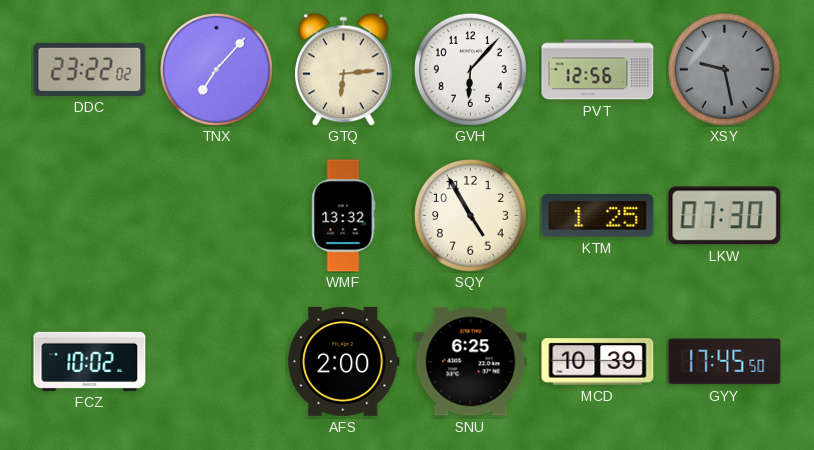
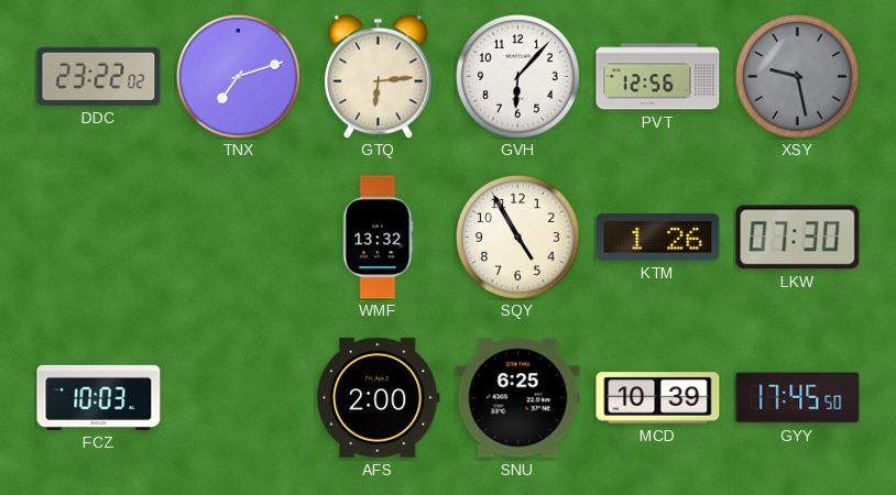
TNX: 7:07 -> 7:12
KTM: 1:25 -> 1:26
FCZ: 10:02 -> 10:03
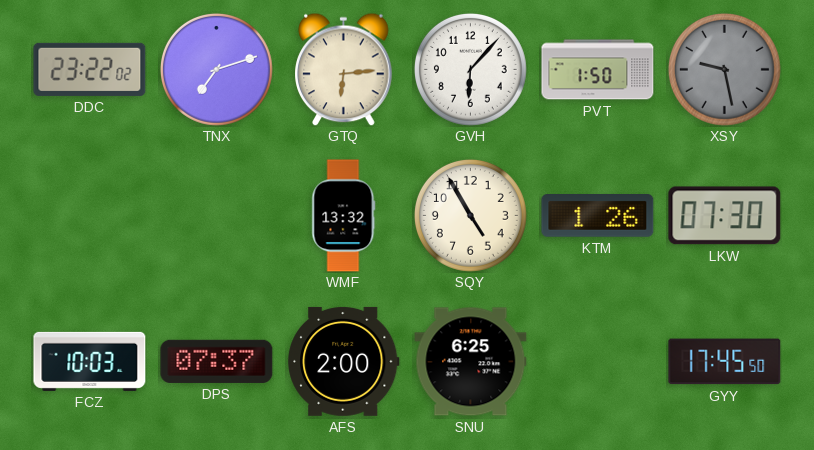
PVT: 12:56 -> 1:50
DPS: none -> 07:37
MCD: 10:39 -> none
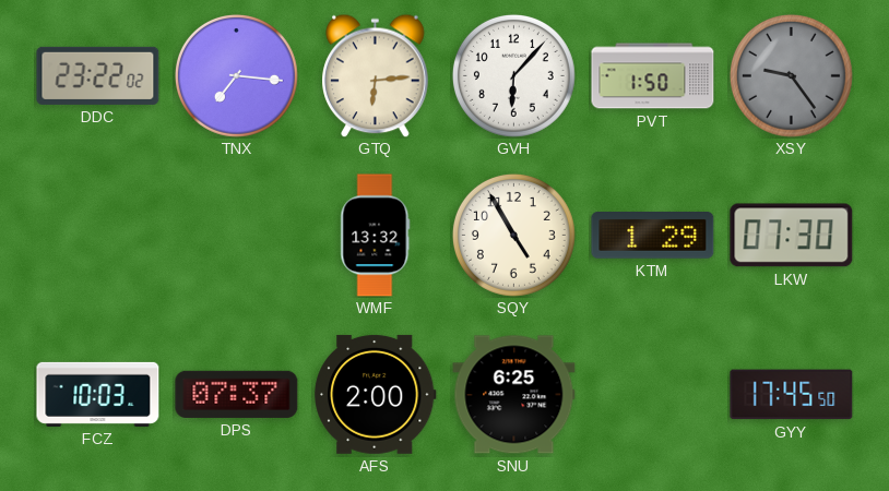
TNX: 7:12 -> 7:16
XSY: 9:28 -> 9:24
KTM: 1:26 -> 1:29
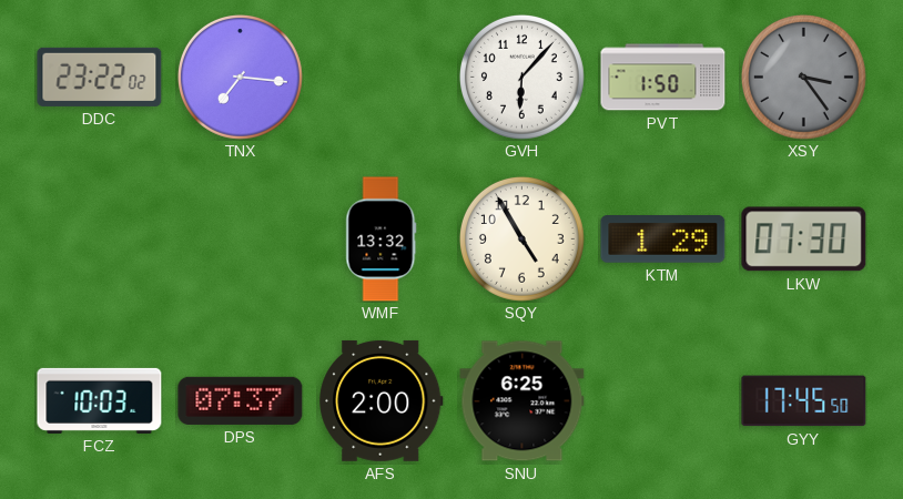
GTQ: 6:14 -> none
XSY: 9:24 -> 3:24
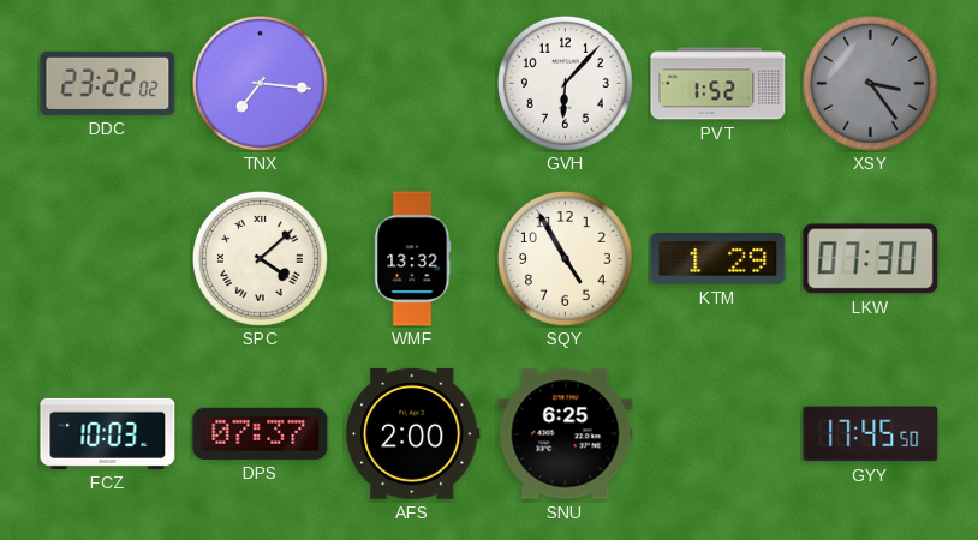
PVT: 1:50 -> 1:52
SPC: none -> 4:08
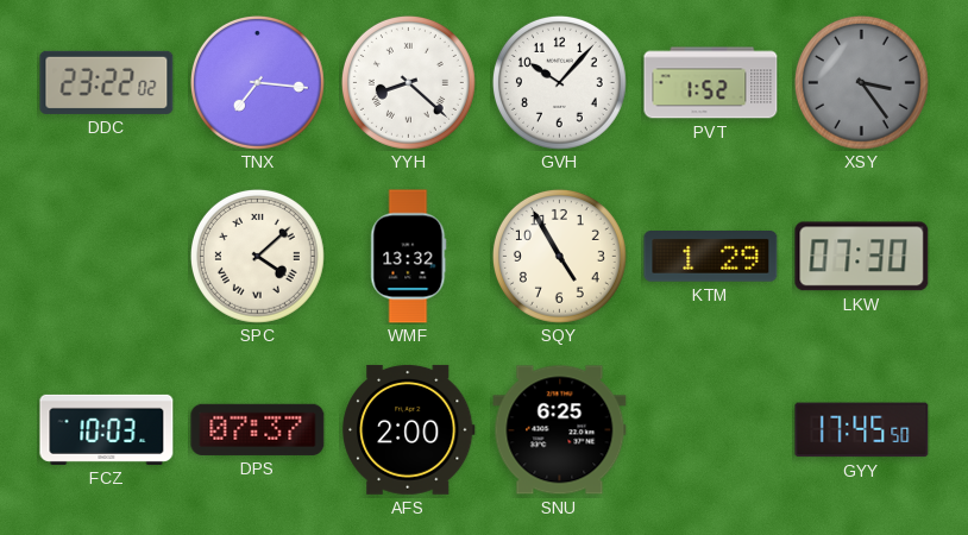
YYH: none -> 8:22
GVH: 6:07 -> 10:07
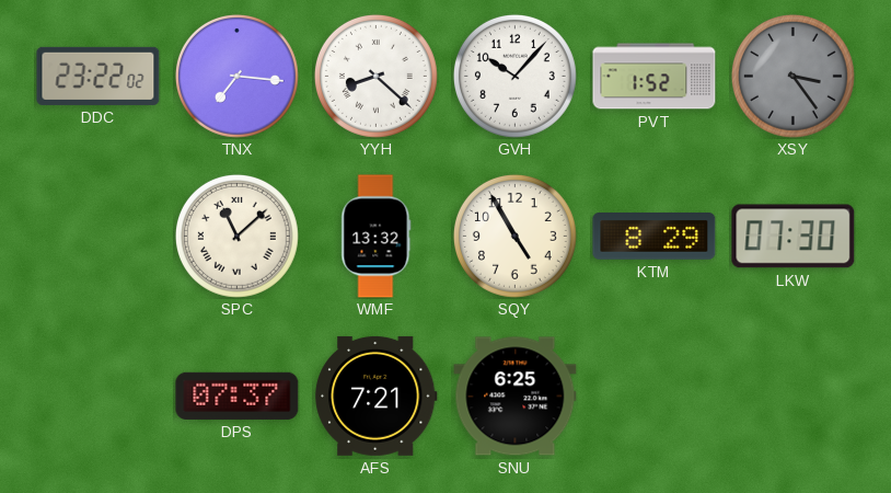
SPC: 4:08 -> 11:08
KTM: 1:29 -> 8:29
FCZ: 10:03 -> none
AFS: 2:00 -> 7:21
GYY: 17:45 -> none
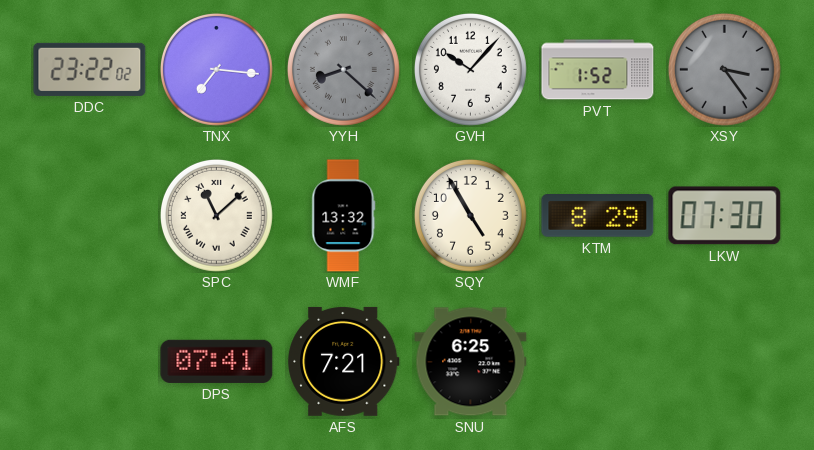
YYH dial: white -> grey
DPS: 07:37 -> 07:41
